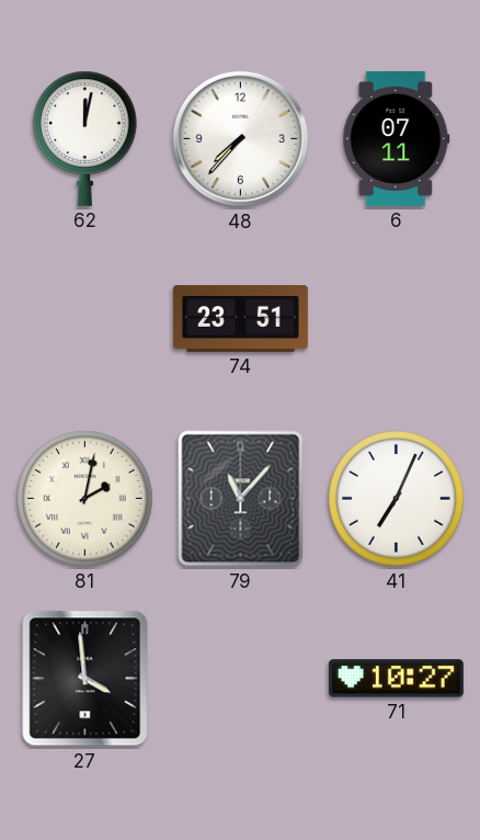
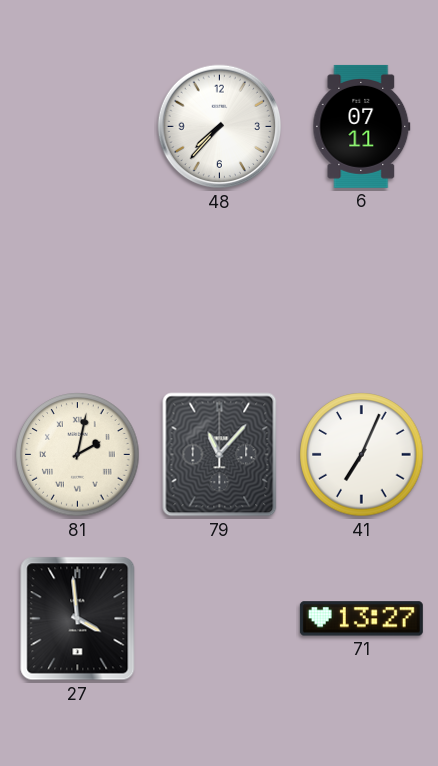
62: 12:02 -> none
74: 23:51 -> none
71: 10:27 -> 13:27
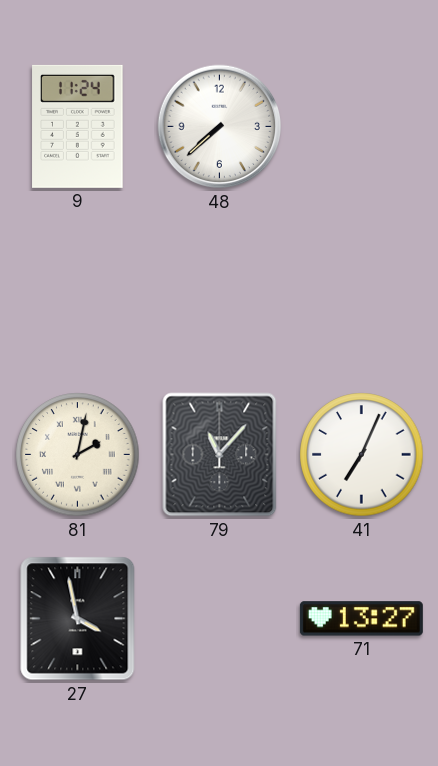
9: none -> 11:24
48: 7:37 -> 7:38
6: 07:11 -> none
27: 3:59 -> 3:58
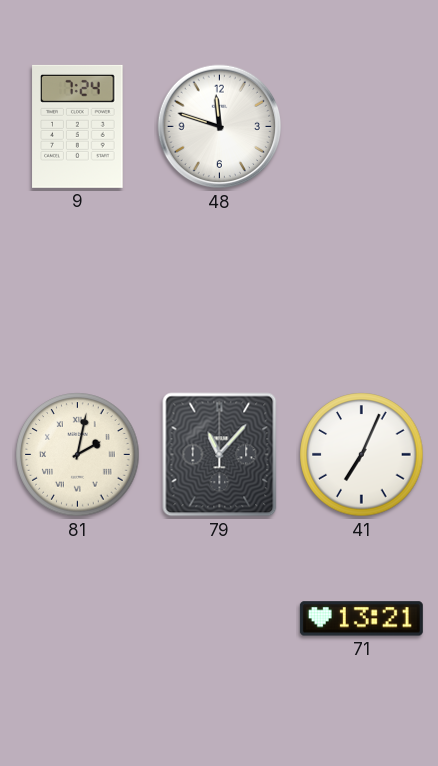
9: 11:24 -> 7:24
48: 7:38 -> 11:48
27: 3:58 -> none
71: 13:27 -> 13:21
